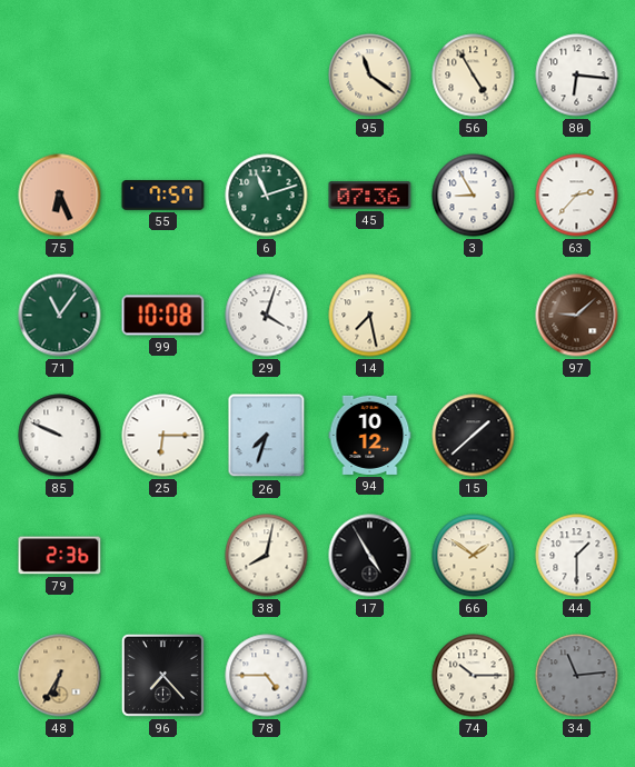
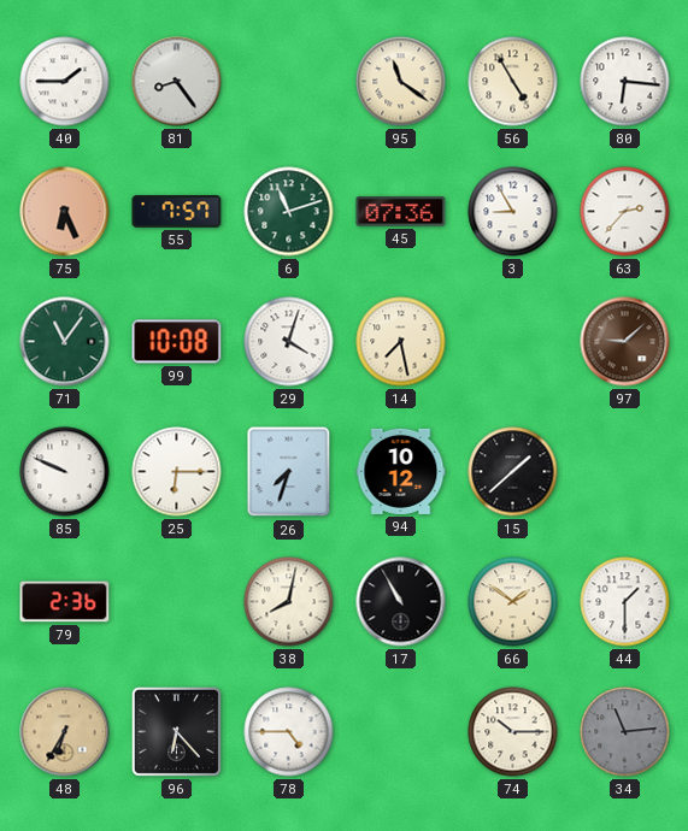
40: none -> 1:45
81: none -> 8:24
17: 4:55 -> 10:55
96: 7:23 -> 6:23
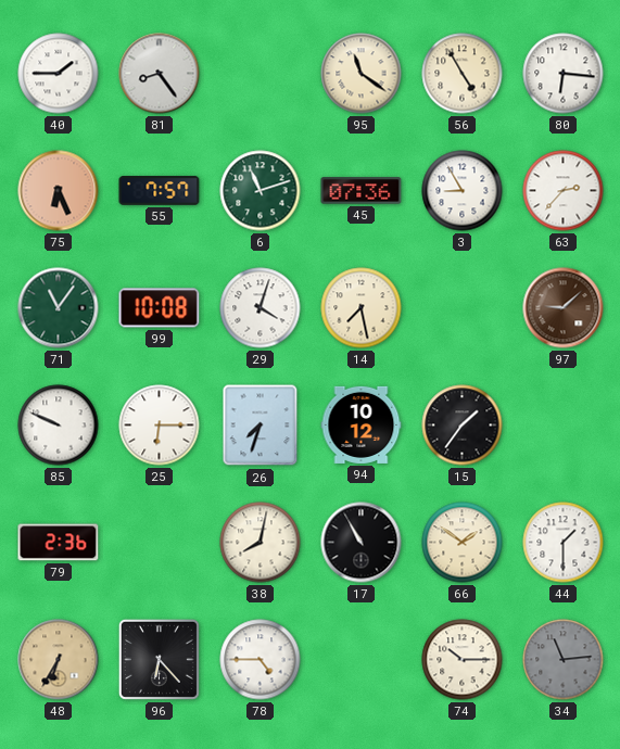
15: 1:38 -> 1:36
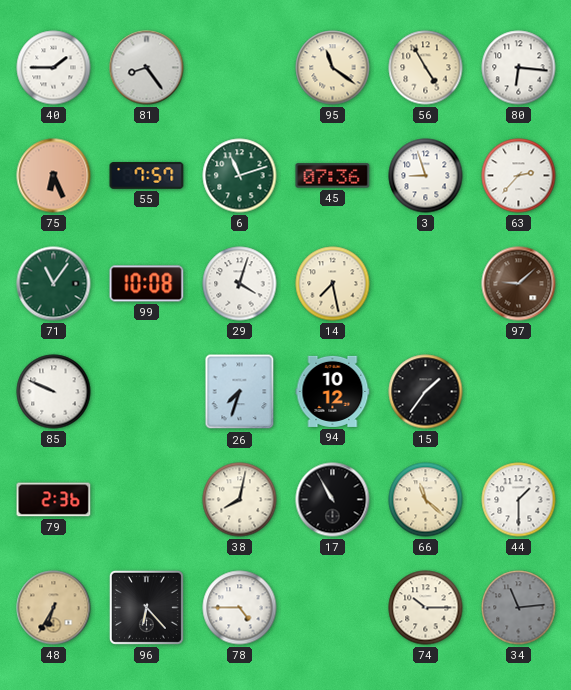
3: 8:55 -> 8:57
25: 6:15 -> none
66: 1:51 -> 11:22
